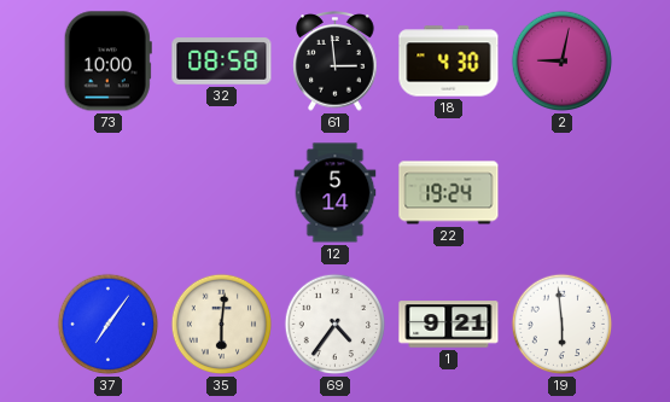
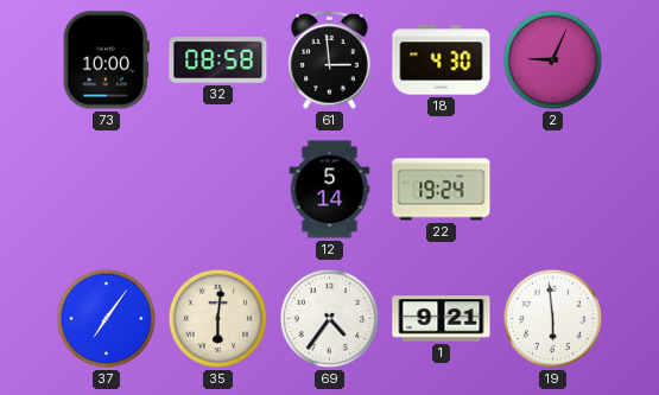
2: 9:02 -> 9:04
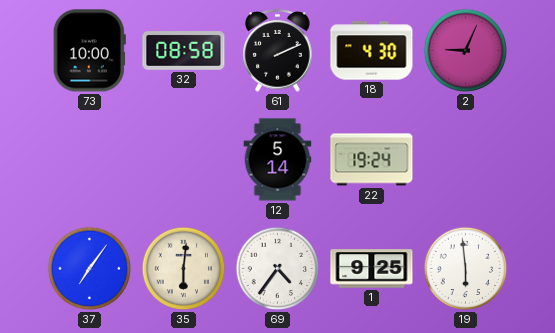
61: 2:59 -> 2:11
1: 9:21 -> 9:25
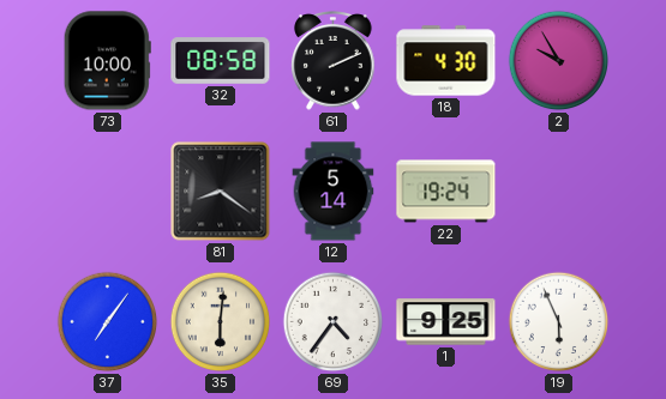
2: 9:04 -> 9:55
81: none -> 8:21
19: 5:59 -> 5:56
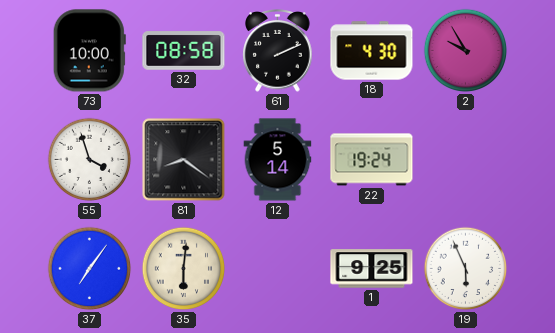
55: none -> 3:57
69: 4:36 -> none
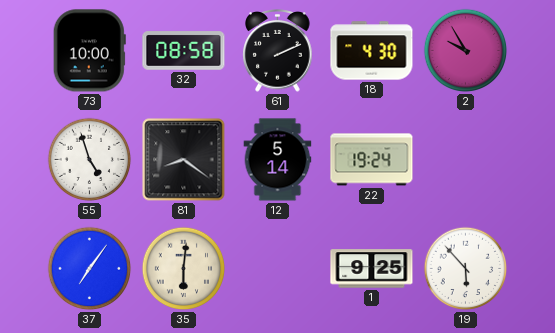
55: 3:57 -> 4:57
19: 5:56 -> 5:53
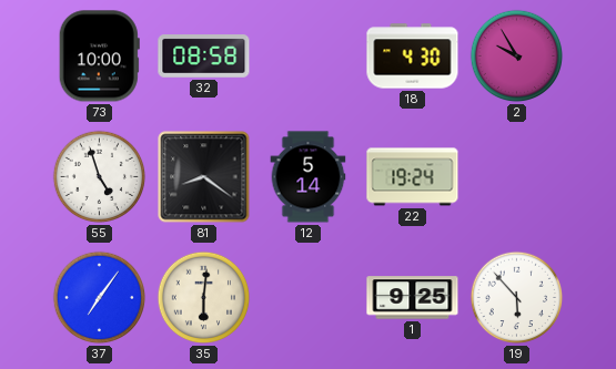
61: 2:11 -> none
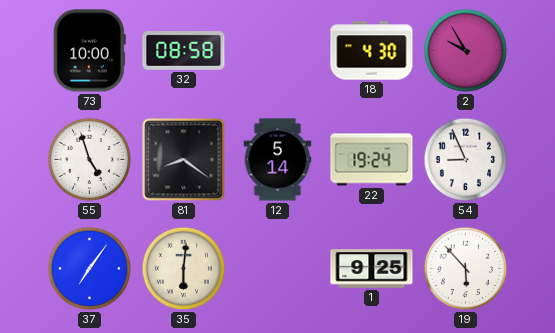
54: none -> 8:56
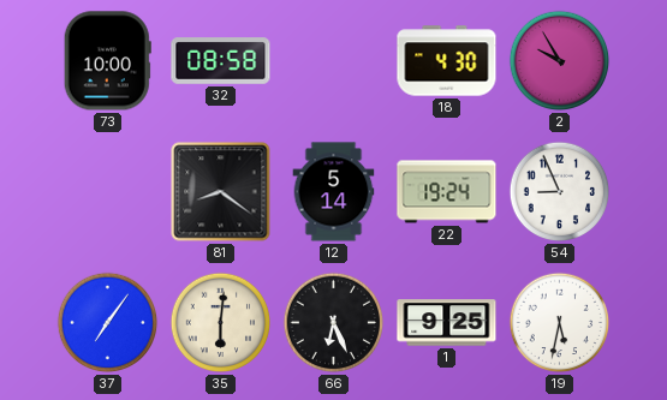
55: 4:57 -> none
66: none -> 6:26
19: 5:53 -> 5:32
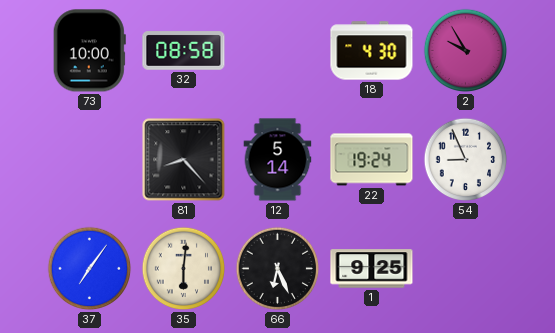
81: 8:21 -> 8:23
19: 5:32 -> none
